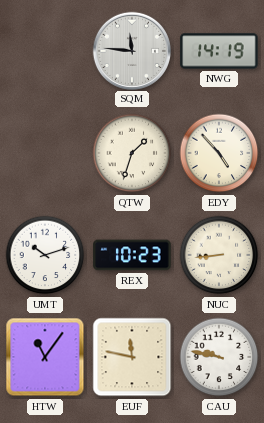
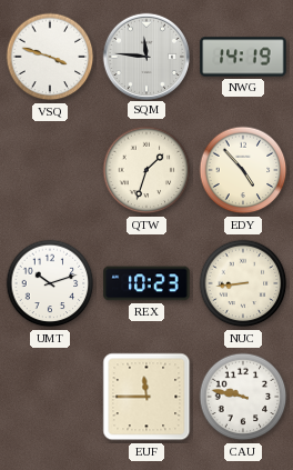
VSQ: none -> 3:48
HTW: 11:06 -> none
EUF: 11:47 -> 11:45
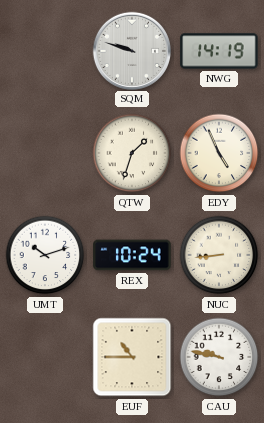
VSQ: 3:48 -> none
SQM: 11:46 -> 9:48
EDY: 4:53 -> 4:56
REX: 10:23 -> 10:24
EUF: 11:45 -> 10:45
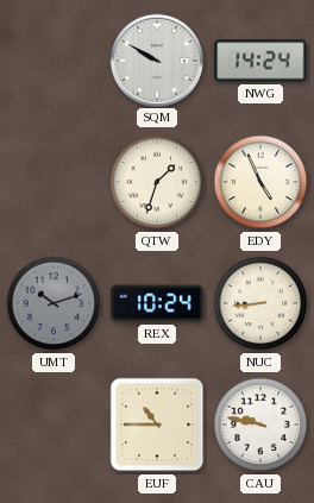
SQM: 9:48 -> 9:50
NWG: 14:19 -> 14:24
UMT dial: white -> grey
